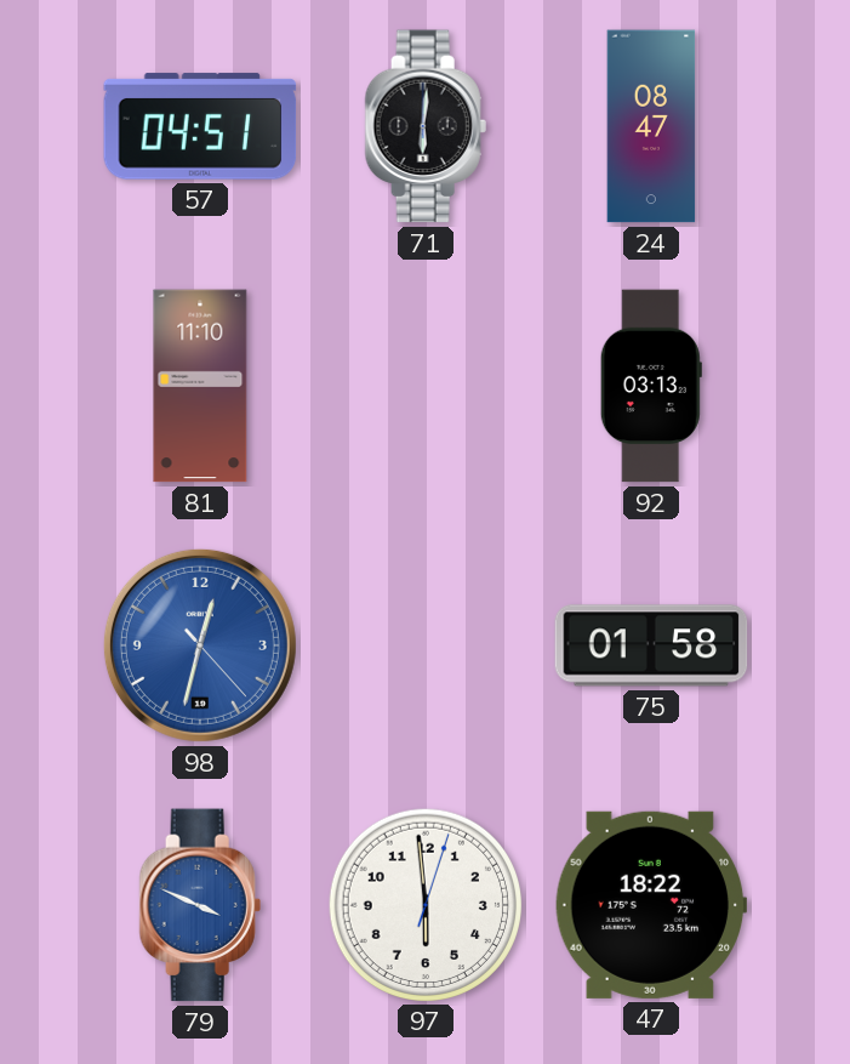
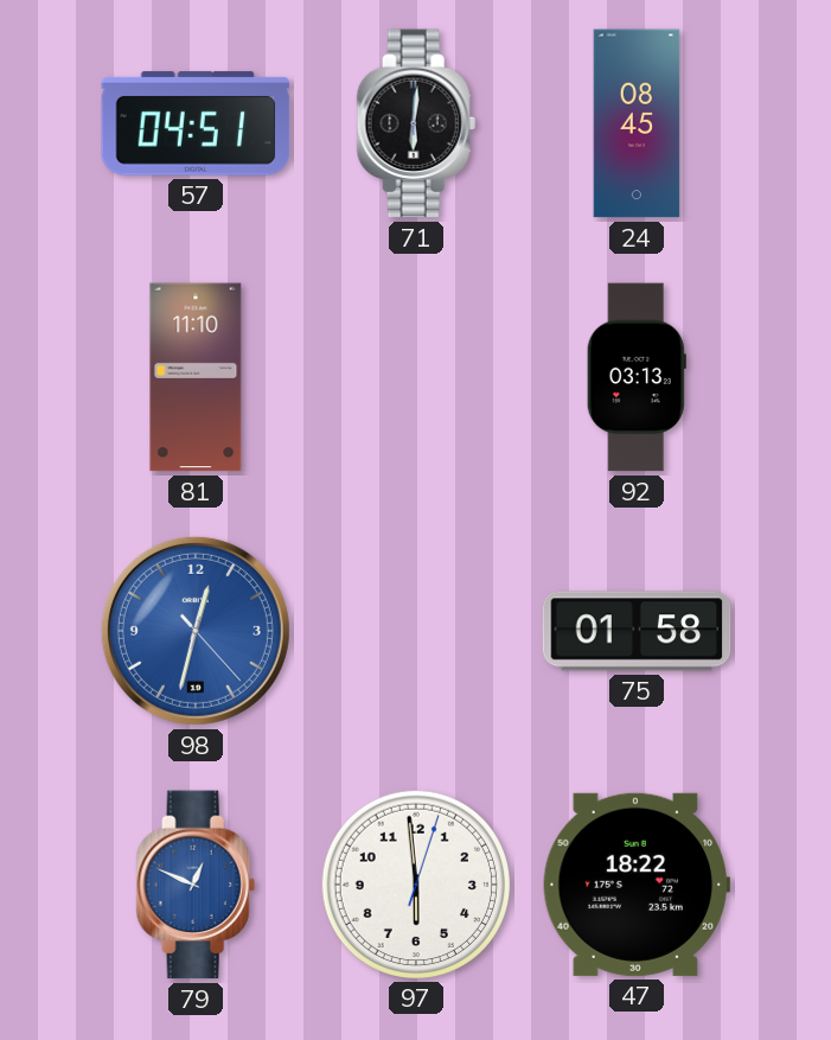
24: 08:47 -> 08:45
79: 3:49 -> 12:49
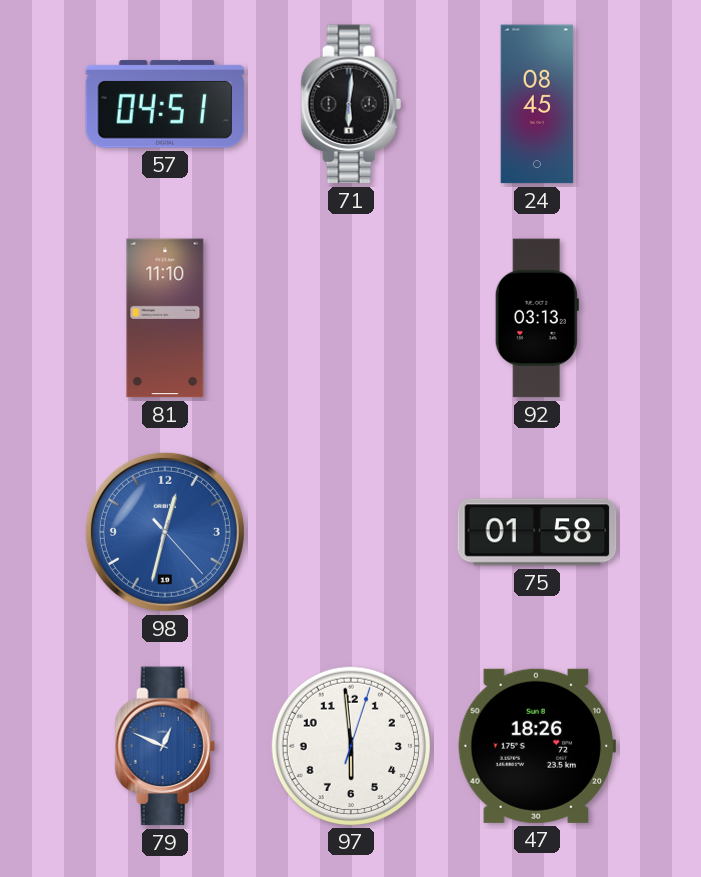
47: 18:22 -> 18:26
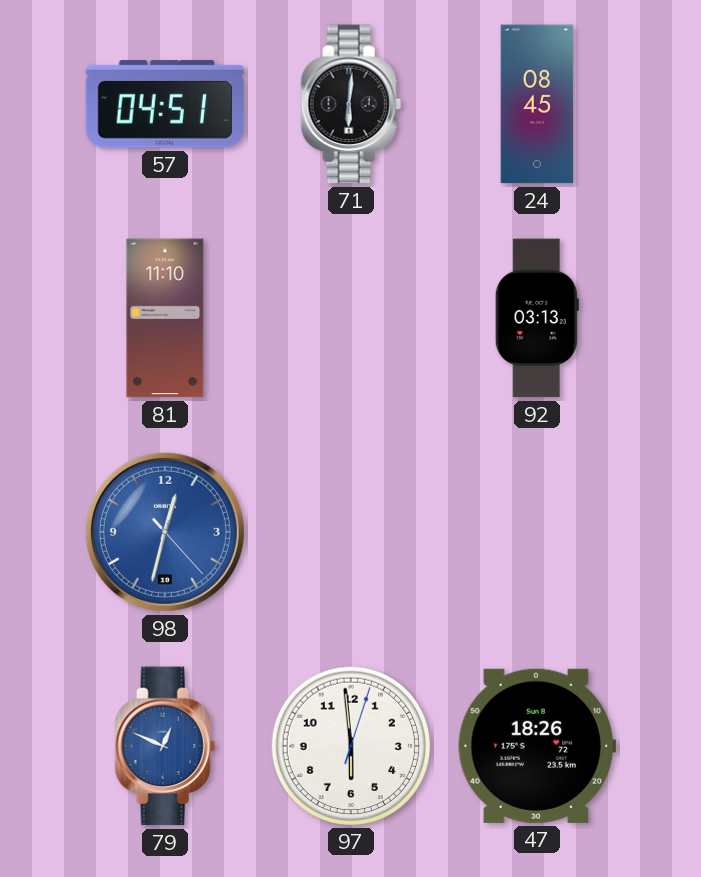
75: 01:58 -> none
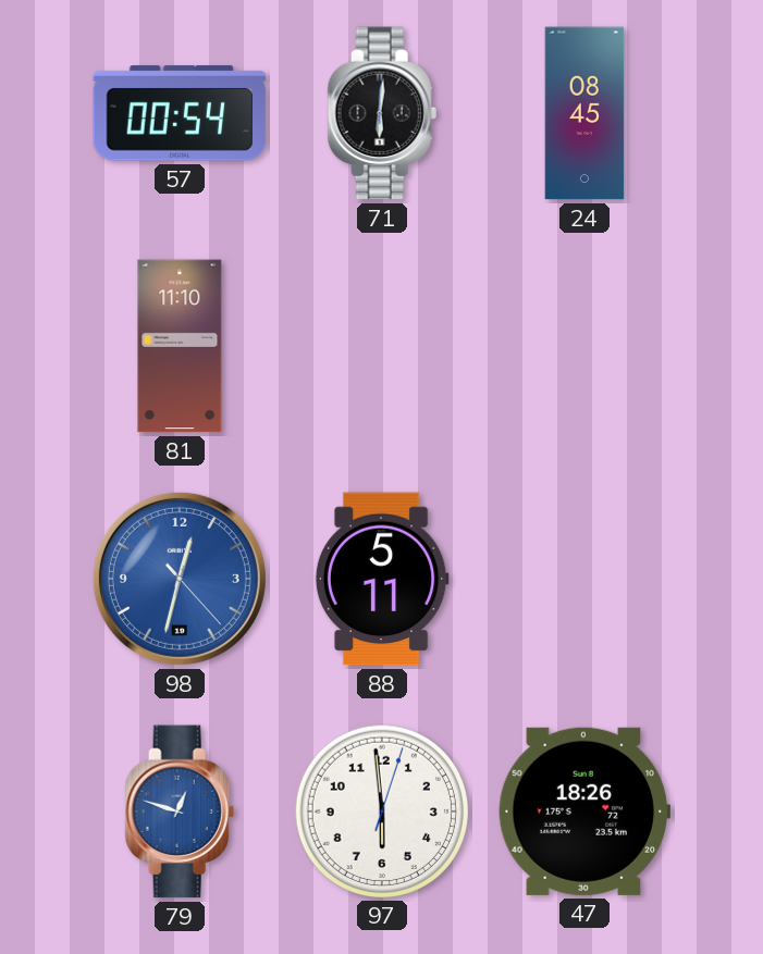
57: 04:51 -> 00:54
92: 03:13 -> none
88: none -> 5:11
79: 12:49 -> 12:48
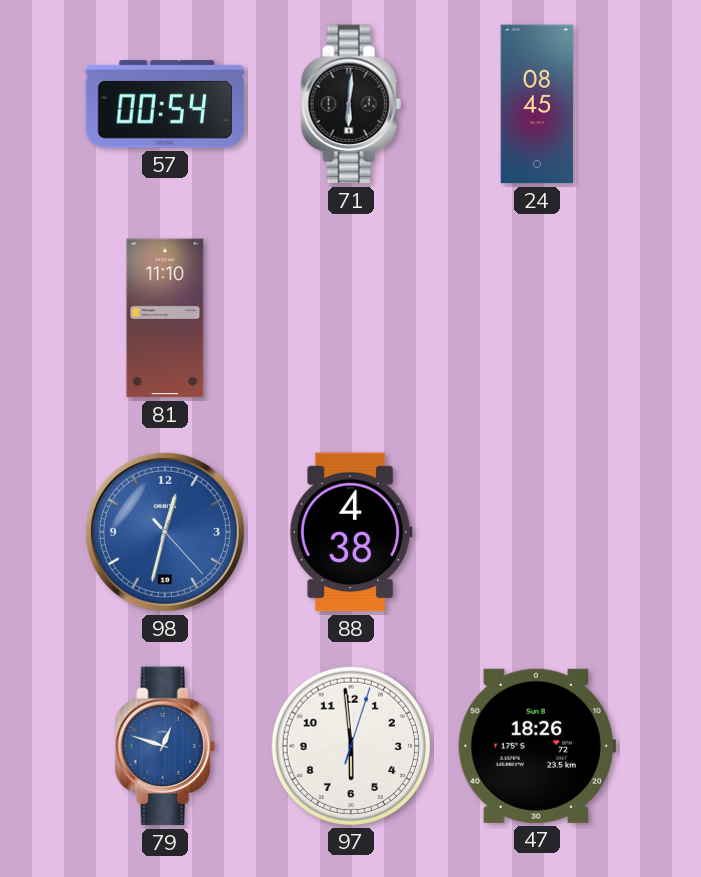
88: 5:11 -> 4:38
